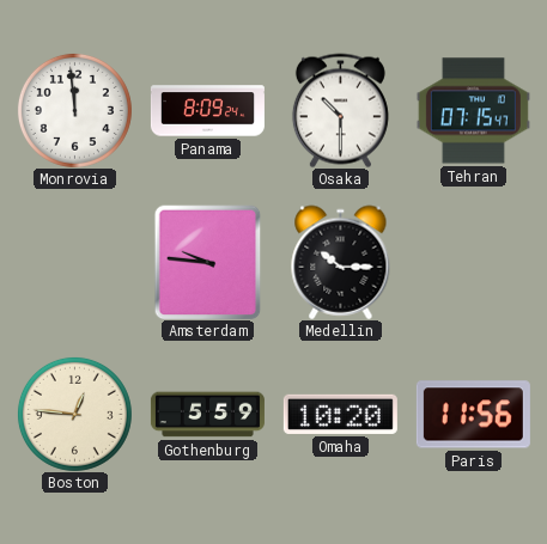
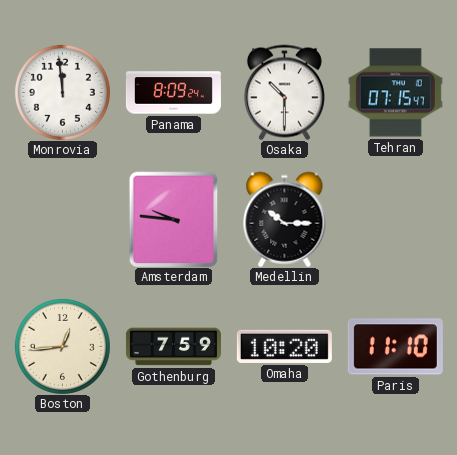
Boston: 12:46 -> 12:44
Gothenburg: 5:59 -> 7:59
Paris: 11:56 -> 11:10
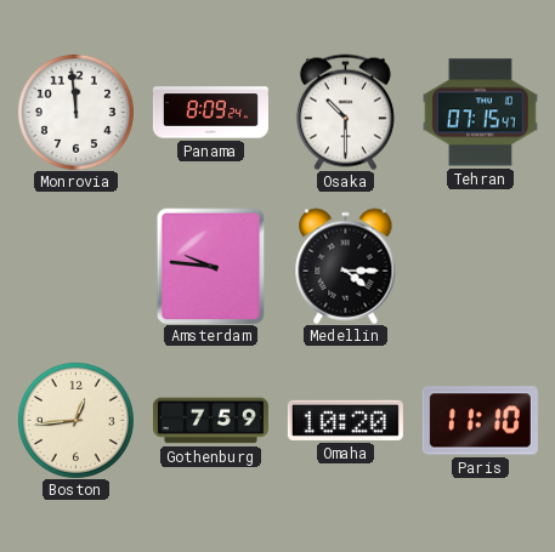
Medellin: 10:15 -> 4:15
